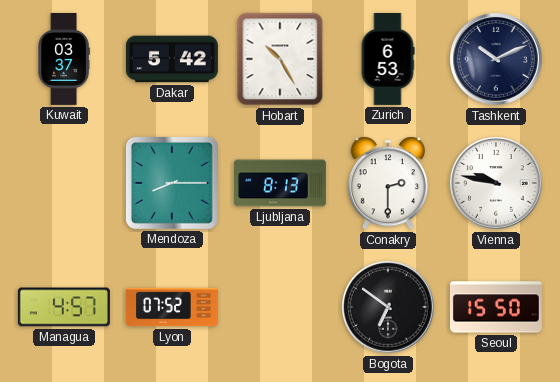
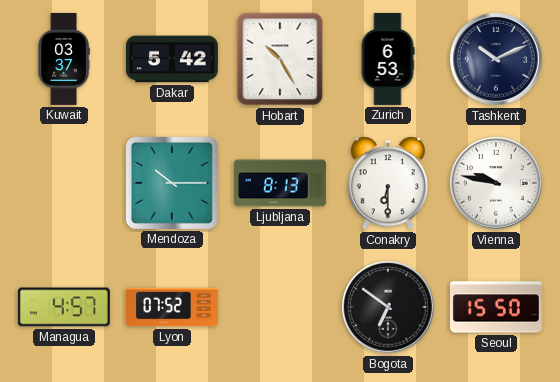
Mendoza: 8:15 -> 10:15
Conakry: 2:30 -> 6:30
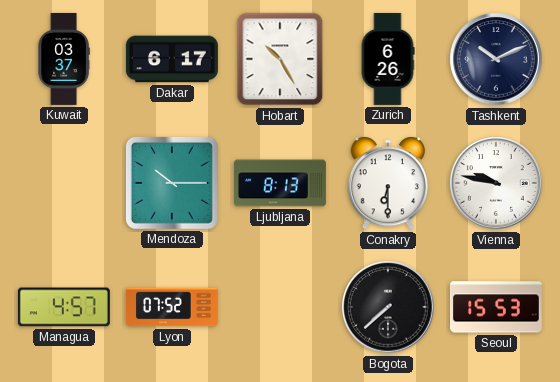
Dakar: 5:42 -> 6:17
Zurich: 6:53 -> 6:26
Bogota: 6:51 -> 7:38
Seoul: 15:50 -> 15:53
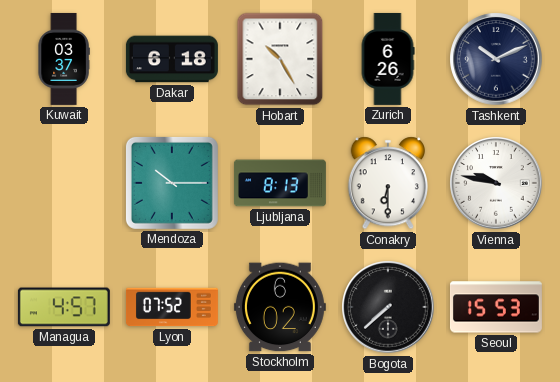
Dakar: 6:17 -> 6:18
Stockholm: none -> 6:02
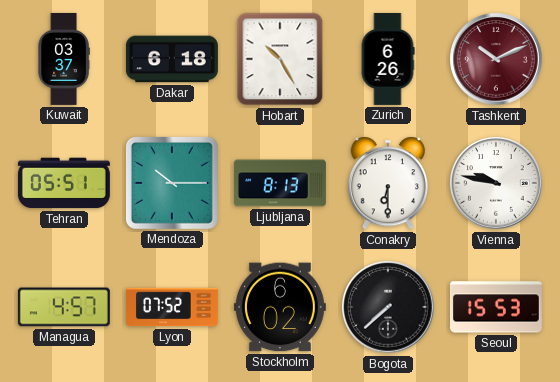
Tashkent dial: navy -> burgundy
Tehran: none -> 05:51
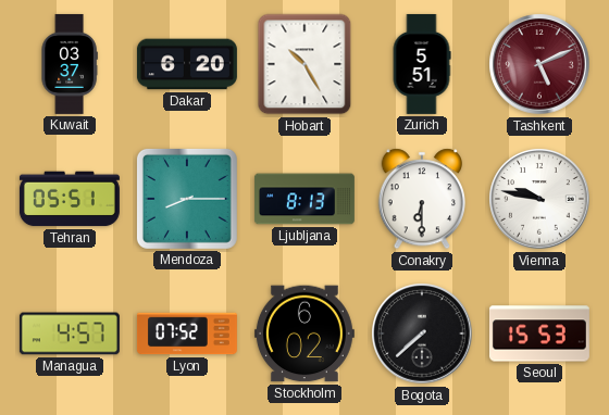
Dakar: 6:18 -> 6:20
Zurich: 6:26 -> 5:51
Tashkent: 10:11 -> 5:11
Mendoza: 10:15 -> 8:15
